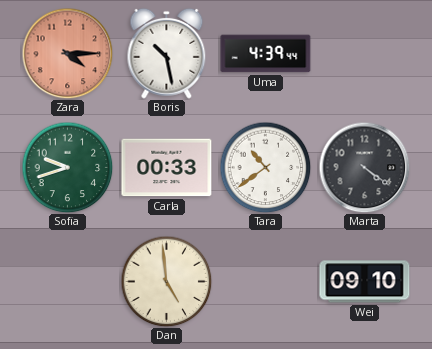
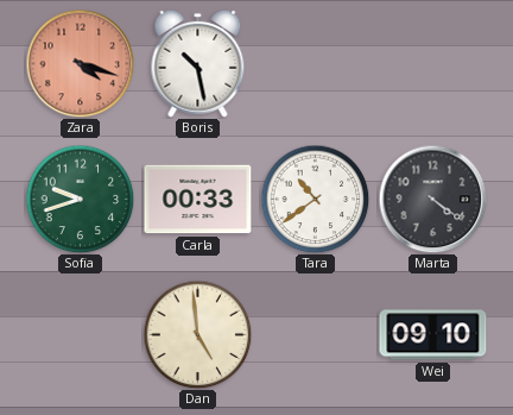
Zara: 4:15 -> 4:18
Uma: 4:39 -> none
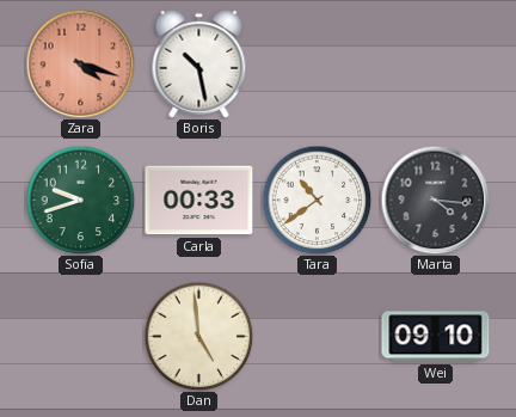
Marta: 4:21 -> 4:16
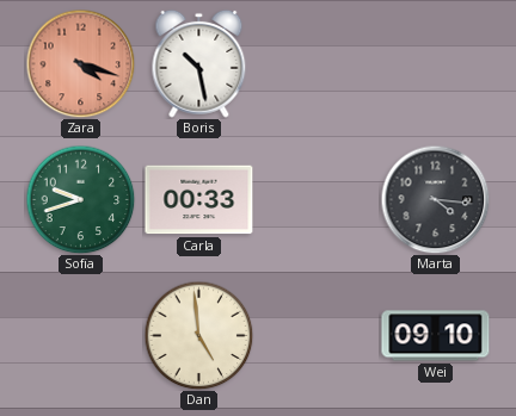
Tara: 10:39 -> none
